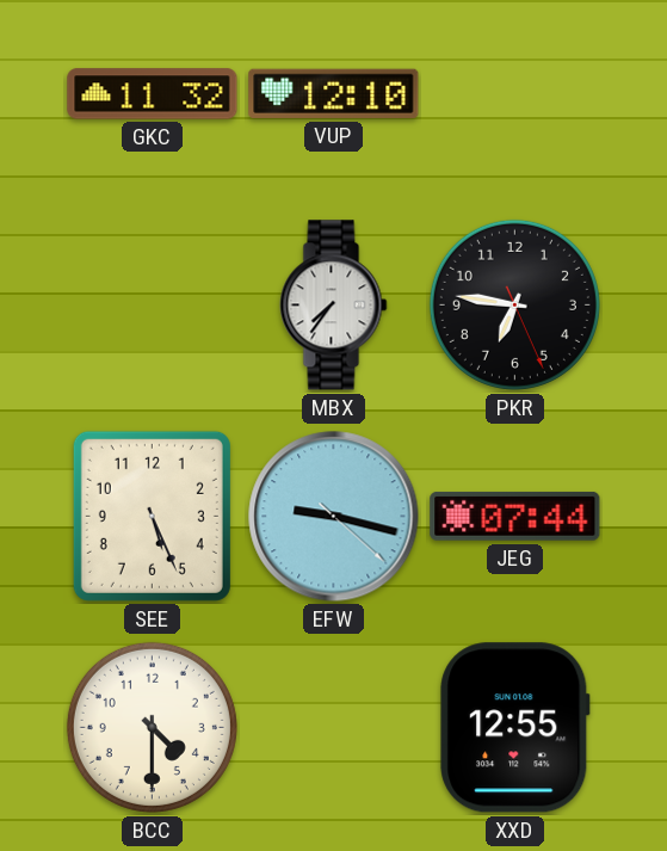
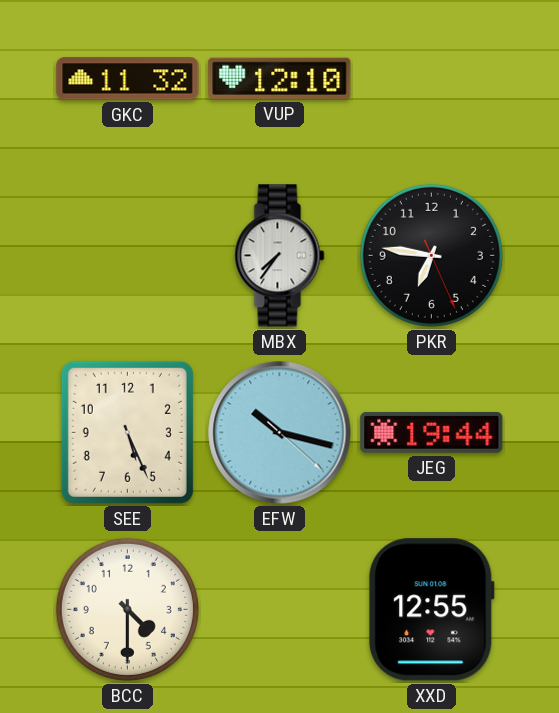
EFW: 9:17 -> 10:17
JEG: 07:44 -> 19:44
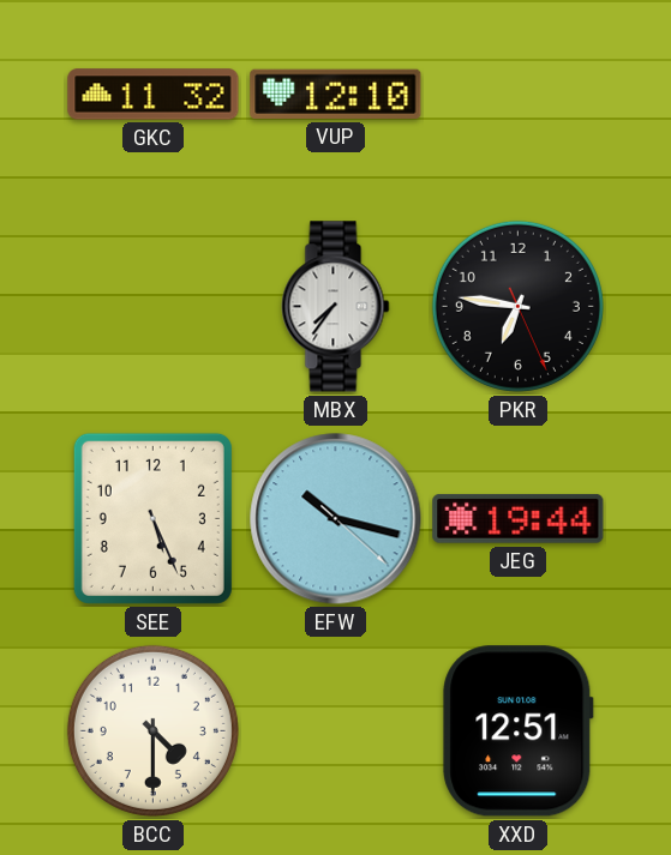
XXD: 12:55 -> 12:51
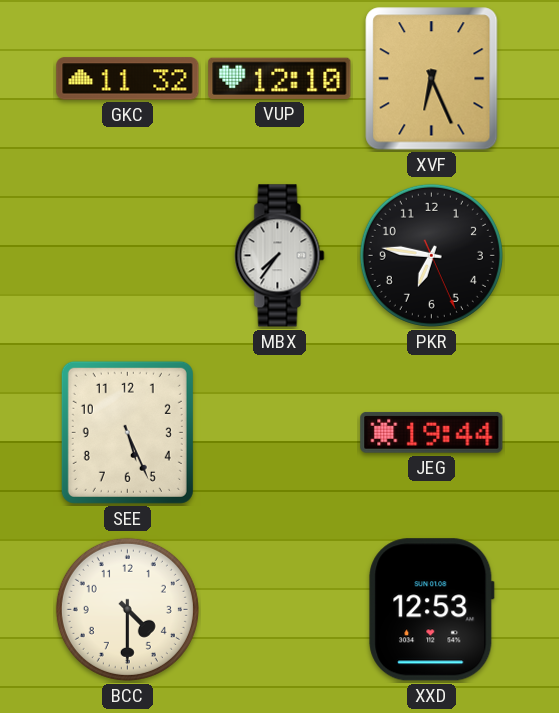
XVF: none -> 6:26
EFW: 10:17 -> none
XXD: 12:51 -> 12:53
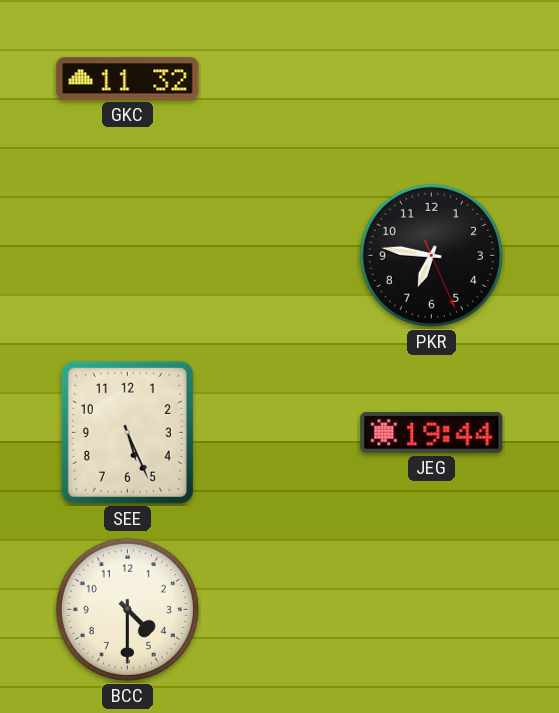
VUP: 12:10 -> none
XVF: 6:26 -> none
MBX: 7:36 -> none
XXD: 12:53 -> none
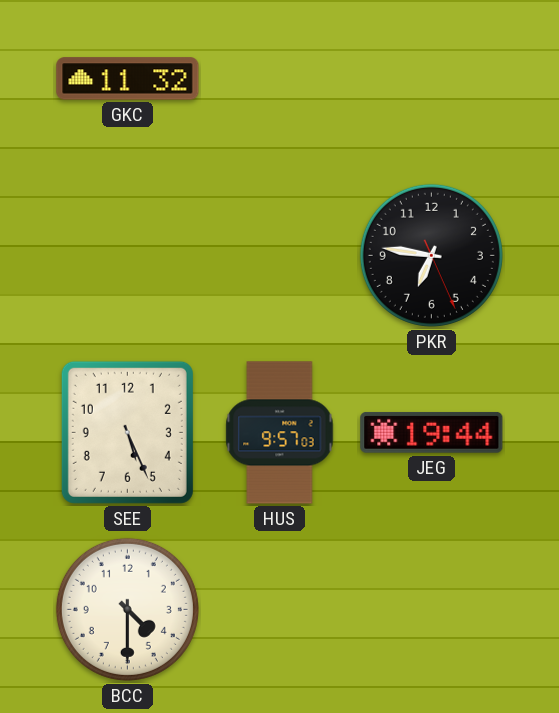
HUS: none -> 9:57
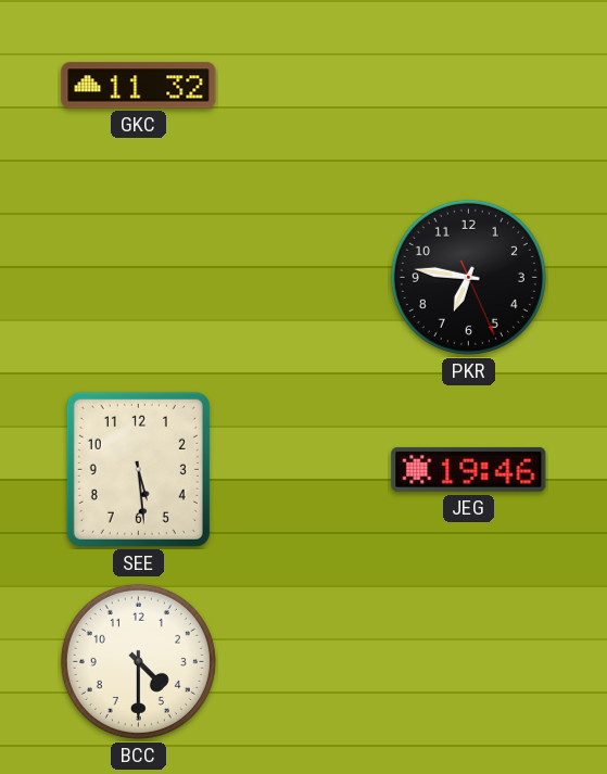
SEE: 5:26 -> 5:29
HUS: 9:57 -> none
JEG: 19:44 -> 19:46
